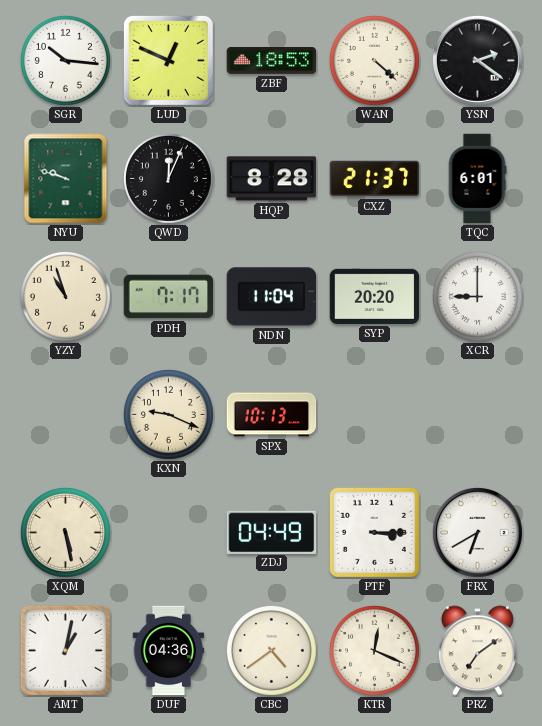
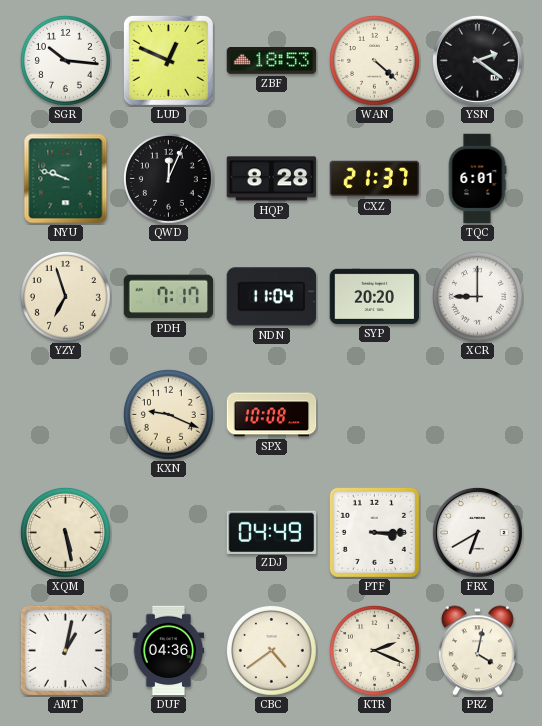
YZY: 10:57 -> 6:57
SPX: 10:13 -> 10:08
KTR: 12:19 -> 2:19
PRZ: 7:09 -> 4:02
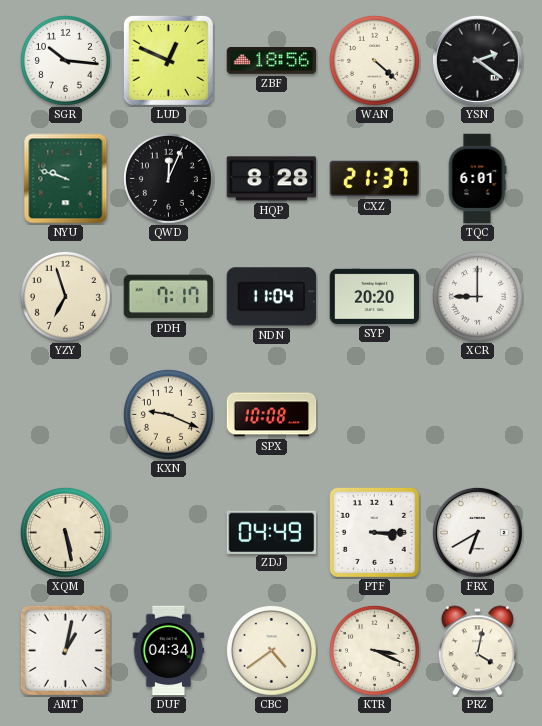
ZBF: 18:53 -> 18:56
DUF: 04:36 -> 04:34
KTR: 2:19 -> 3:19
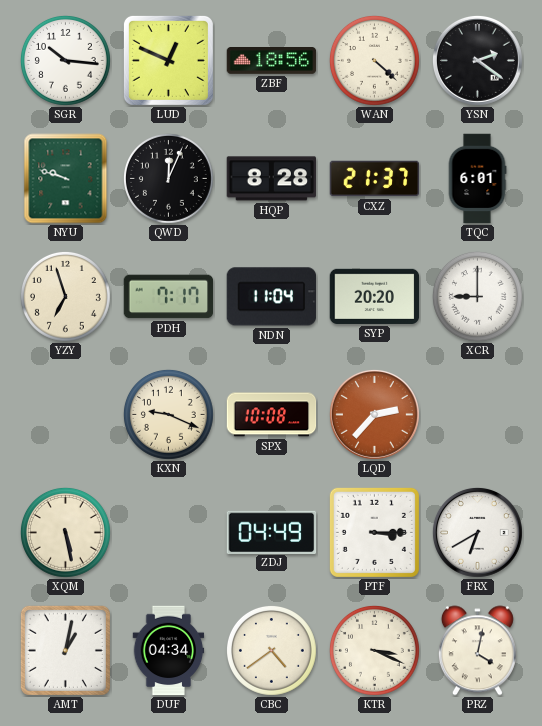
LQD: none -> 2:37
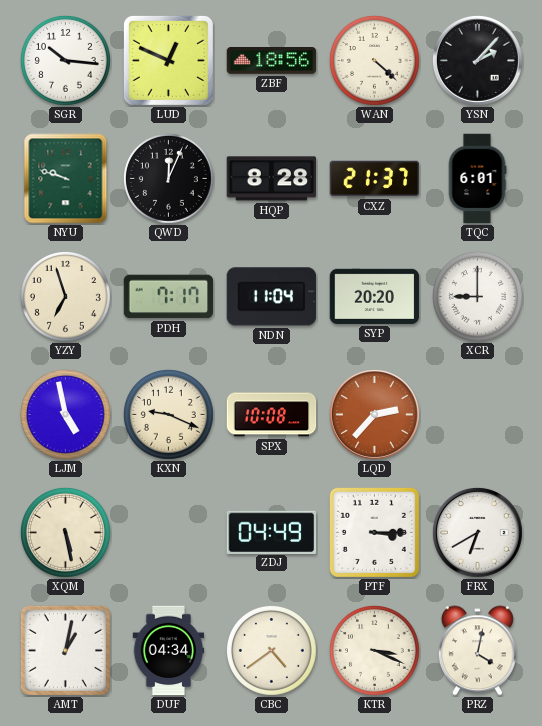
YSN: 2:21 -> 2:07
LJM: none -> 4:58
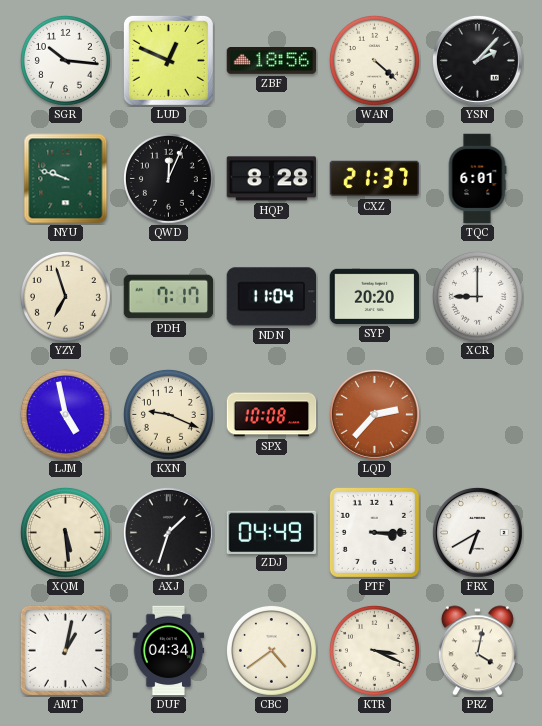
XQM: 5:28 -> 5:29
AXJ: none -> 1:33
